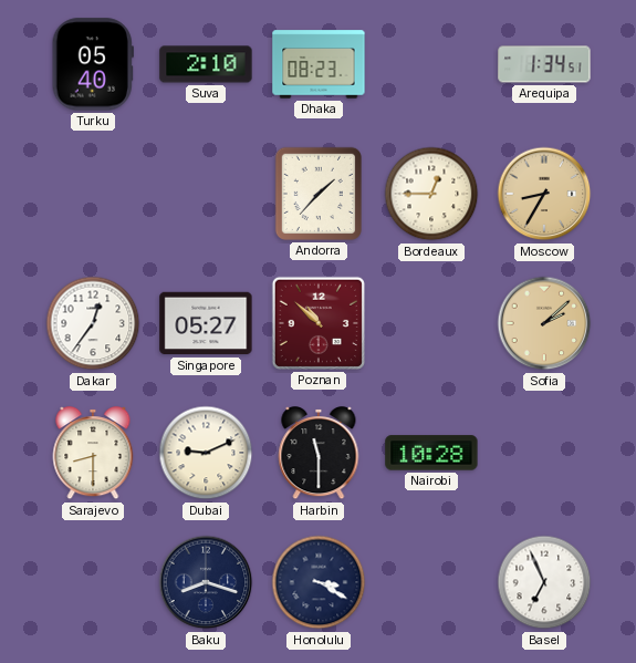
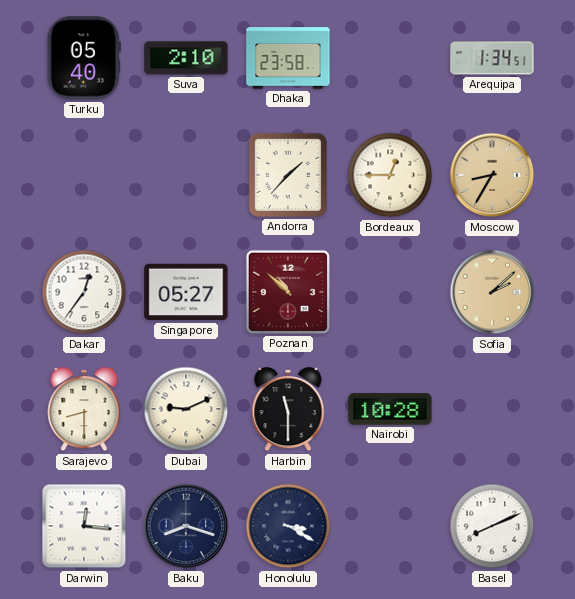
Dhaka: 08:23 -> 23:58
Darwin: none -> 12:16
Basel: 6:56 -> 8:11
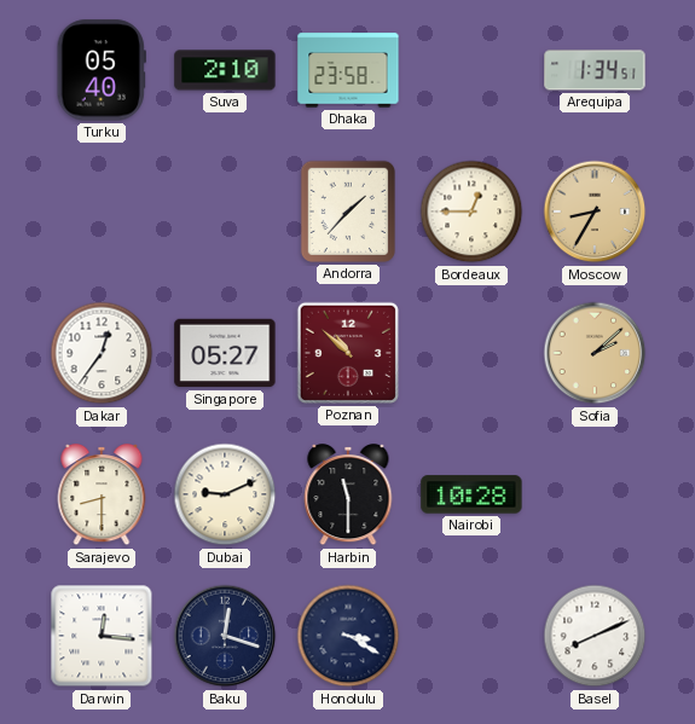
Baku: 8:18 -> 12:18
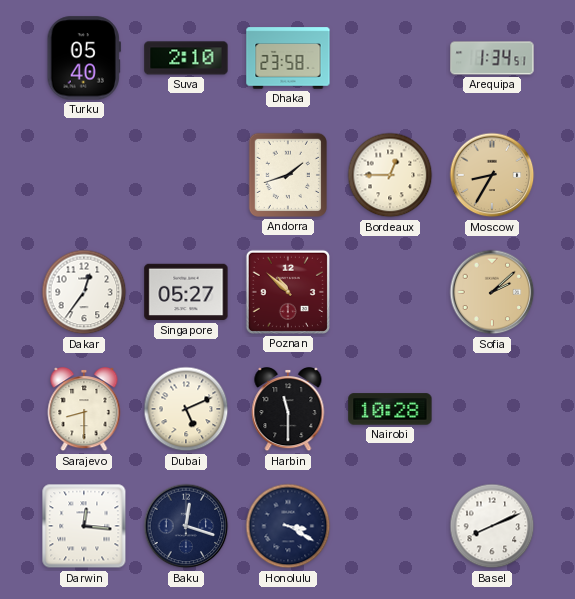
Andorra: 1:37 -> 1:42
Dubai: 9:11 -> 5:11
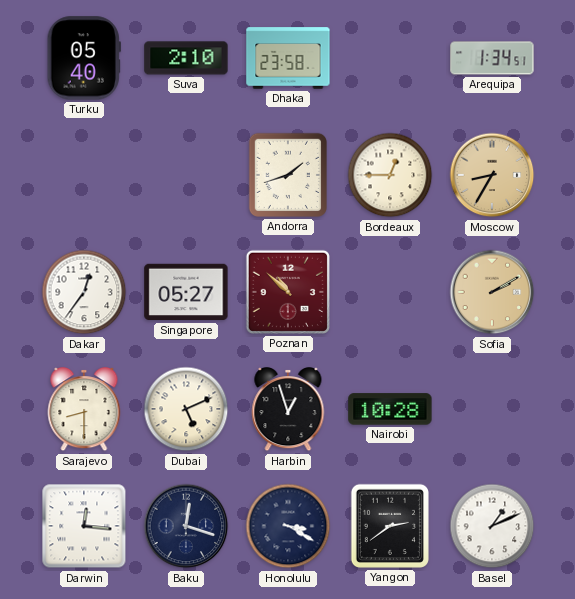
Sofia: 2:08 -> 2:10
Harbin: 11:30 -> 12:57
Yangon: none -> 2:39
Basel: 8:11 -> 1:11
